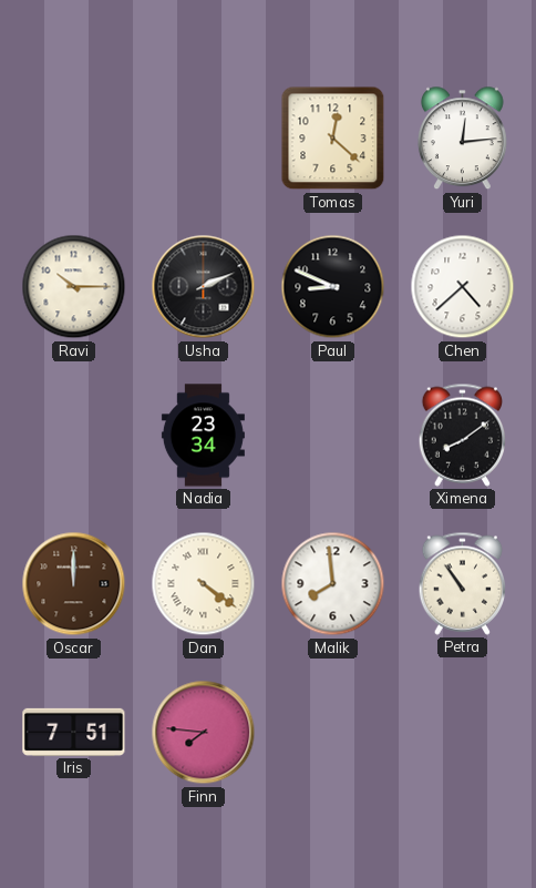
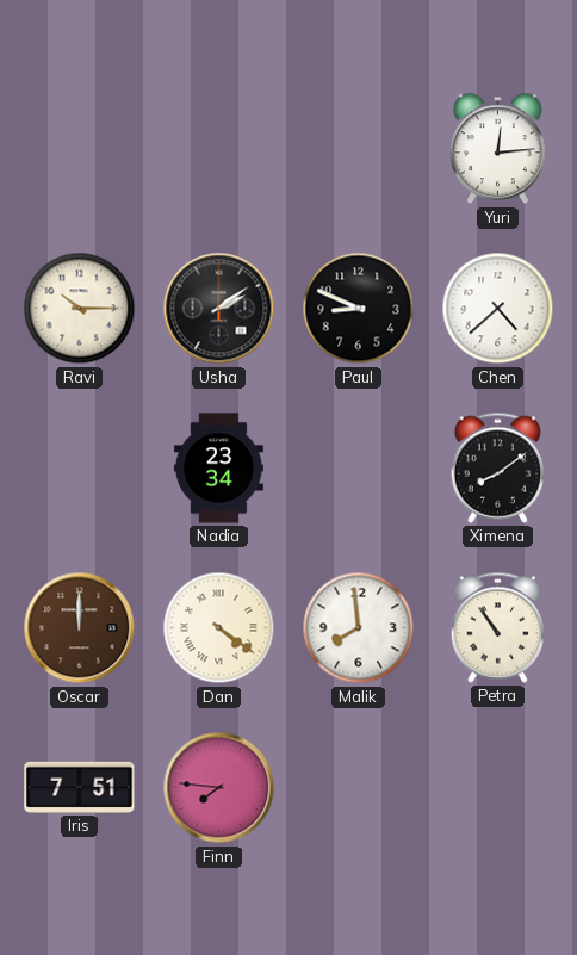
Tomas: 12:22 -> none
Usha: 2:11 -> 2:09
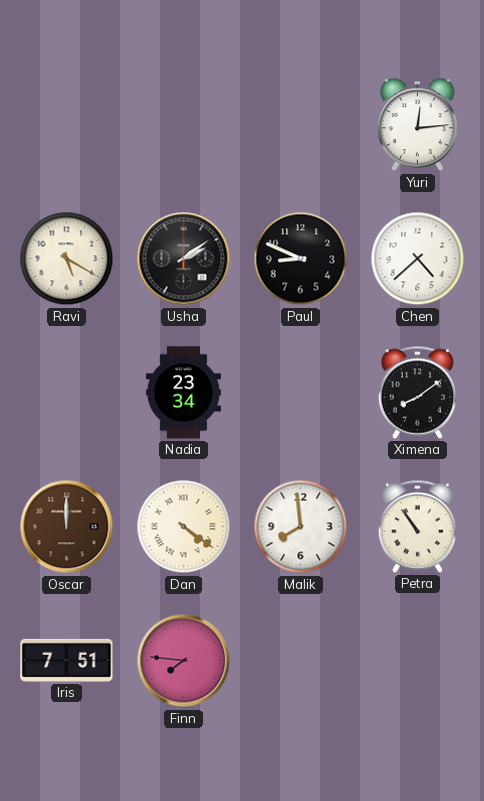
Ravi: 10:15 -> 5:20
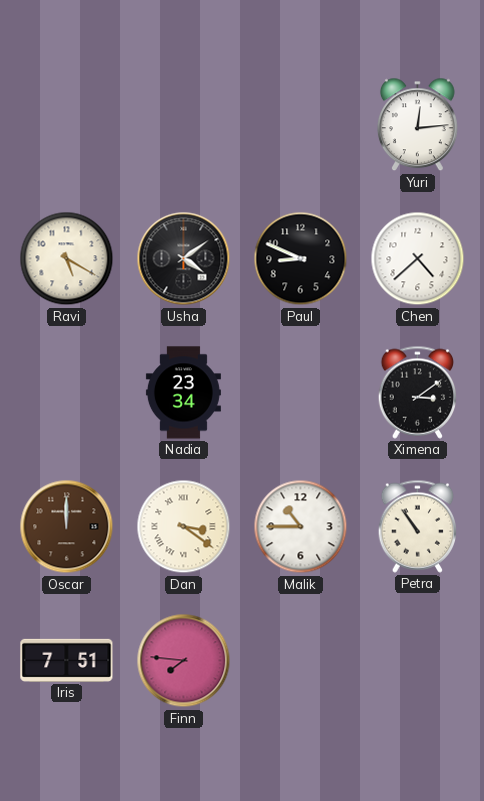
Usha: 2:09 -> 4:09
Ximena: 8:09 -> 3:09
Dan: 4:21 -> 3:21
Malik: 7:59 -> 10:45
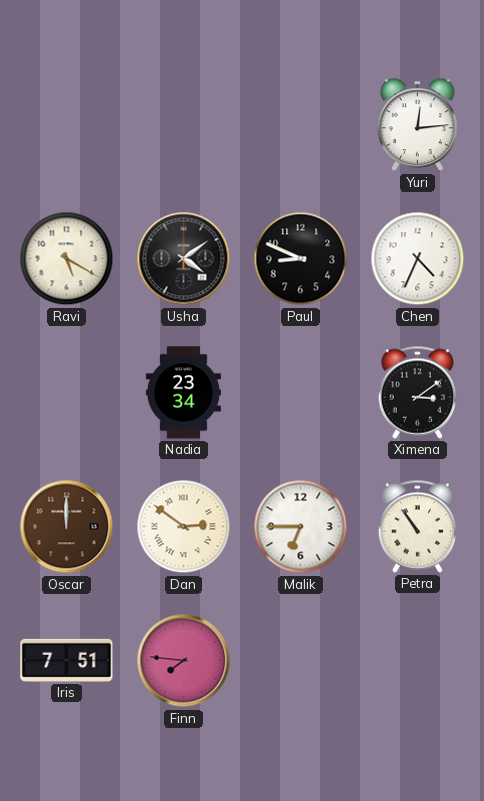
Chen: 4:38 -> 4:34
Dan: 3:21 -> 2:51
Malik: 10:45 -> 6:45
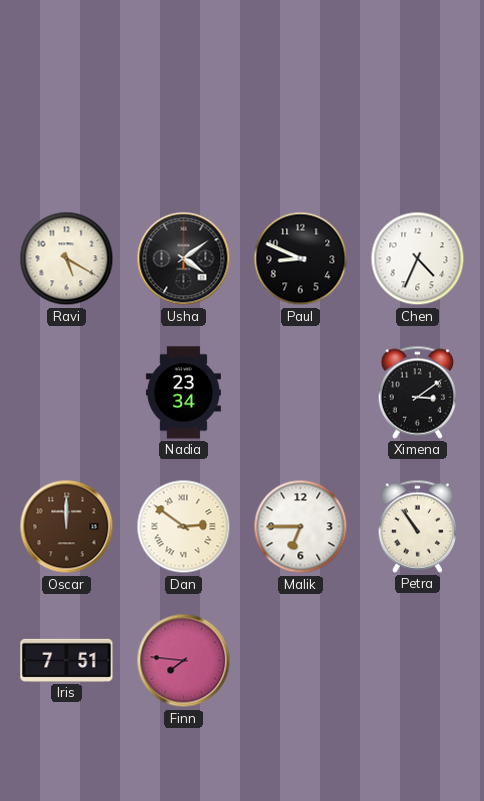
Yuri: 12:14 -> none
